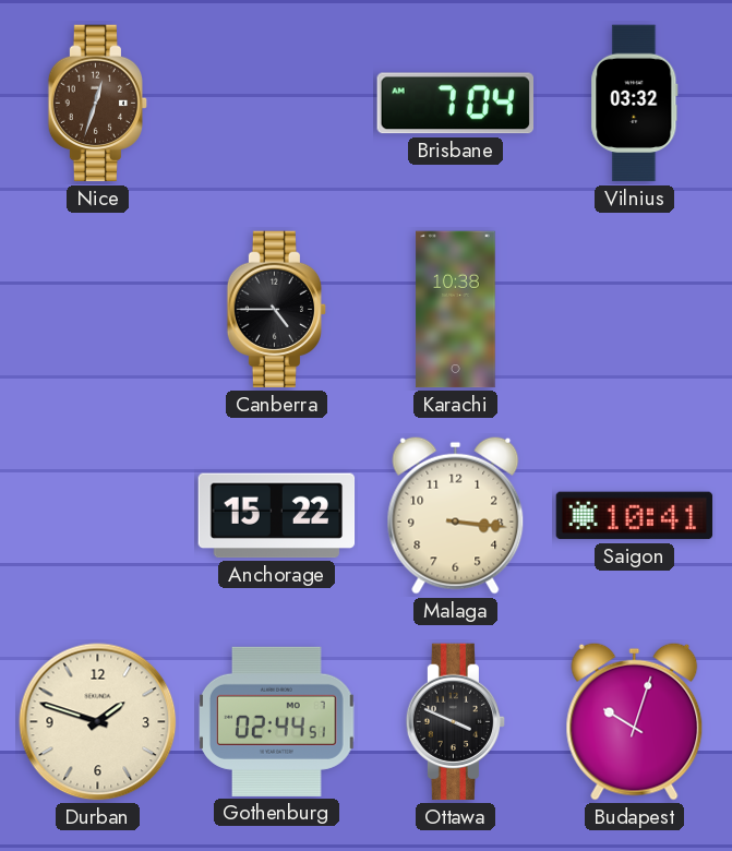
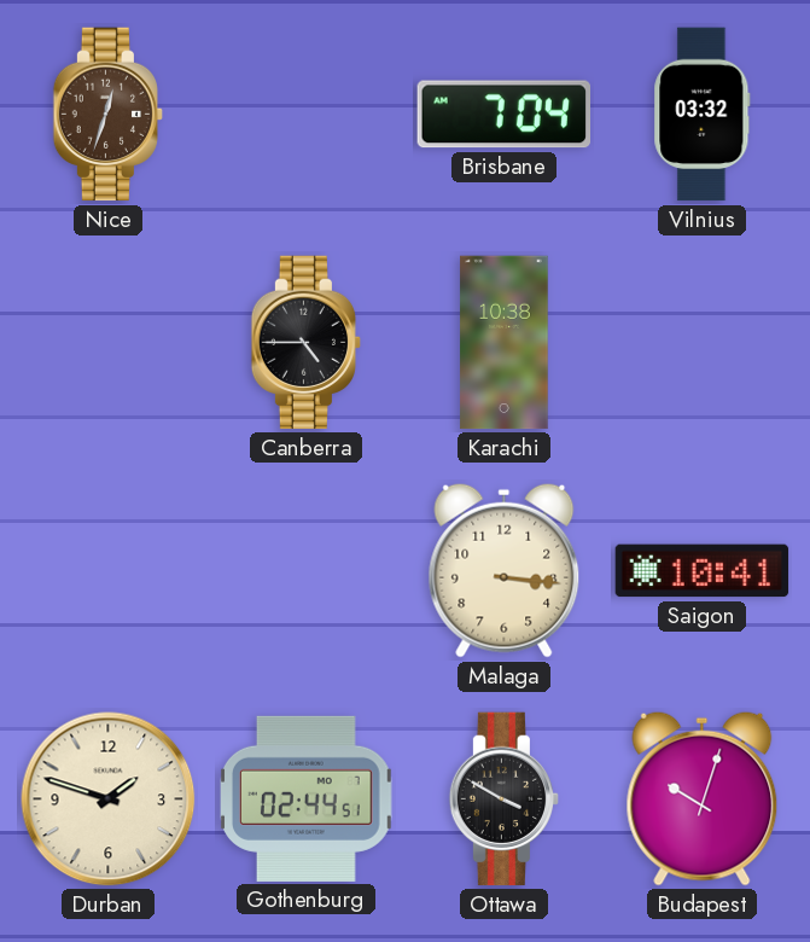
Anchorage: 15:22 -> none
Ottawa: 3:49 -> 3:50
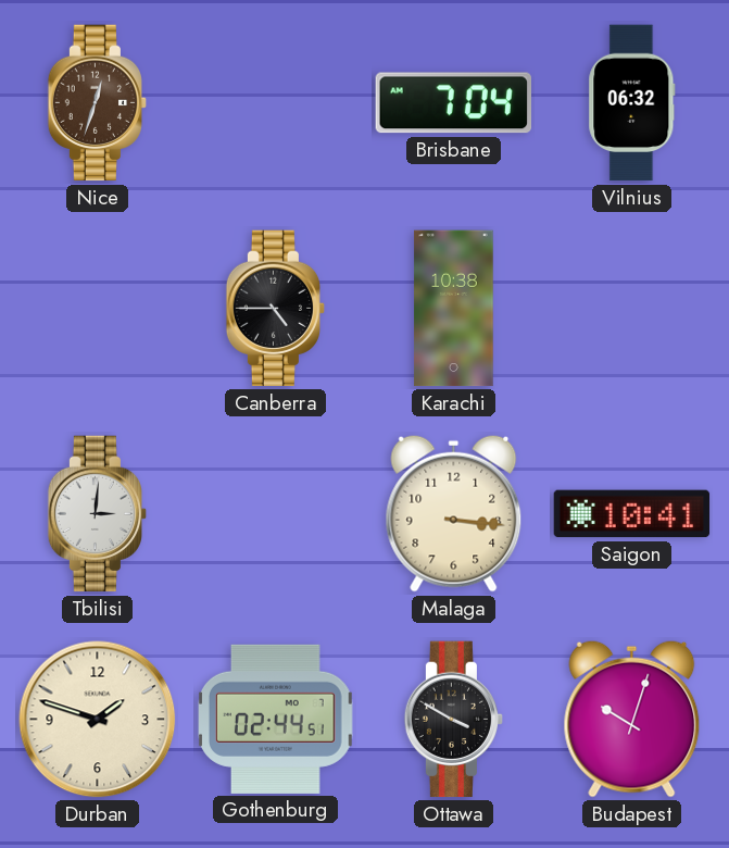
Vilnius: 03:32 -> 06:32
Tbilisi: none -> 3:01
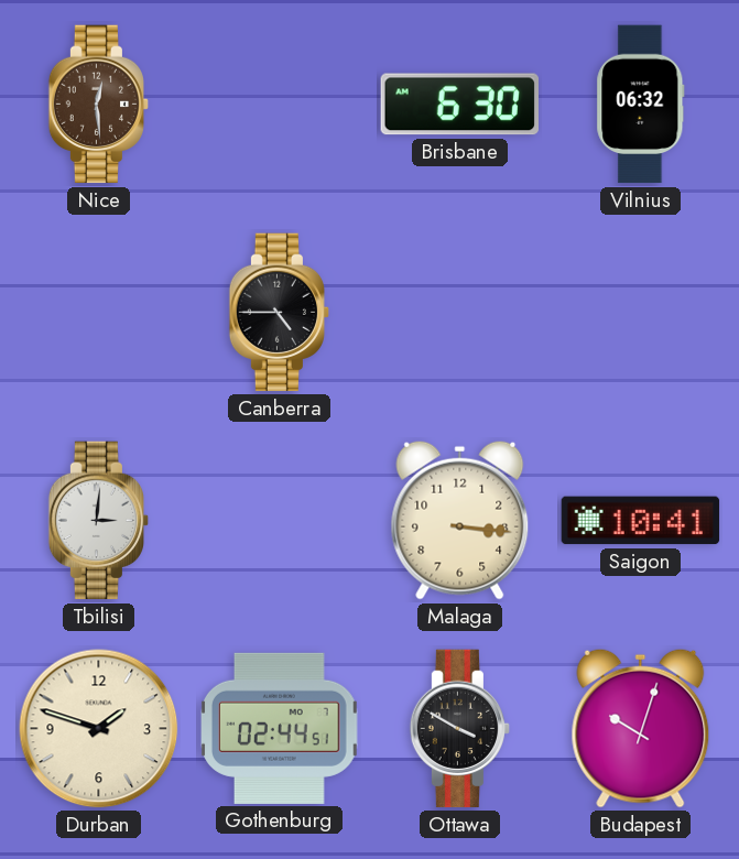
Nice: 12:33 -> 12:29
Brisbane: 7:04 -> 6:30
Karachi: 10:38 -> none
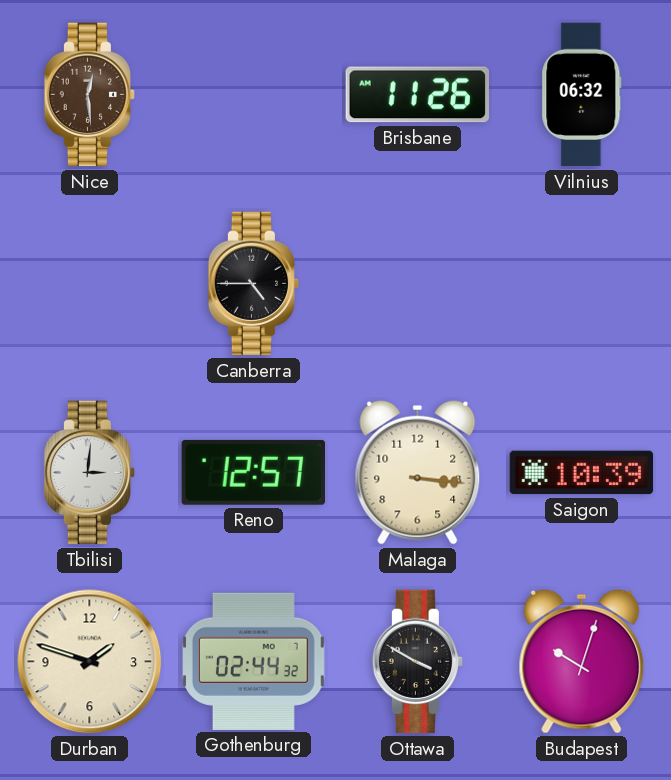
Brisbane: 6:30 -> 11:26
Reno: none -> 12:57
Saigon: 10:41 -> 10:39
Gothenburg: 02:44:51 -> 02:44:32
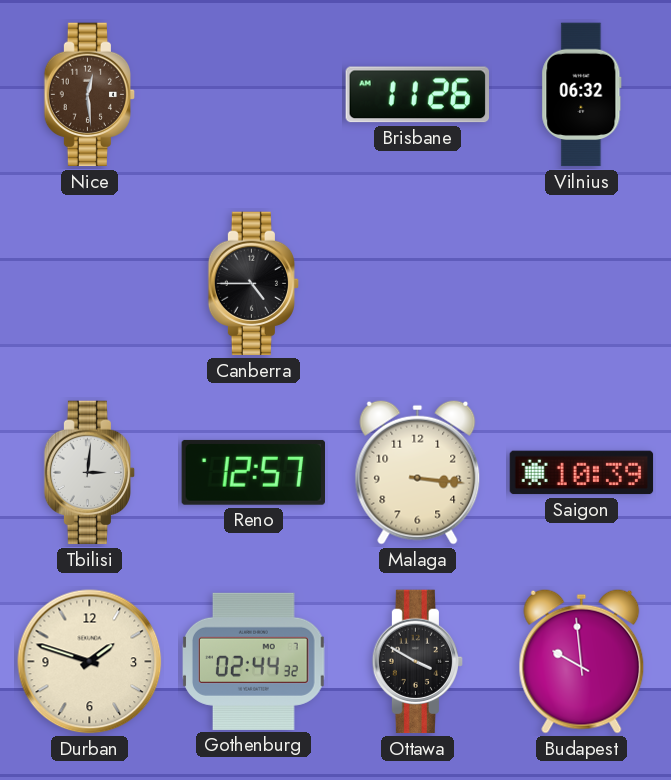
Budapest: 10:03 -> 9:59
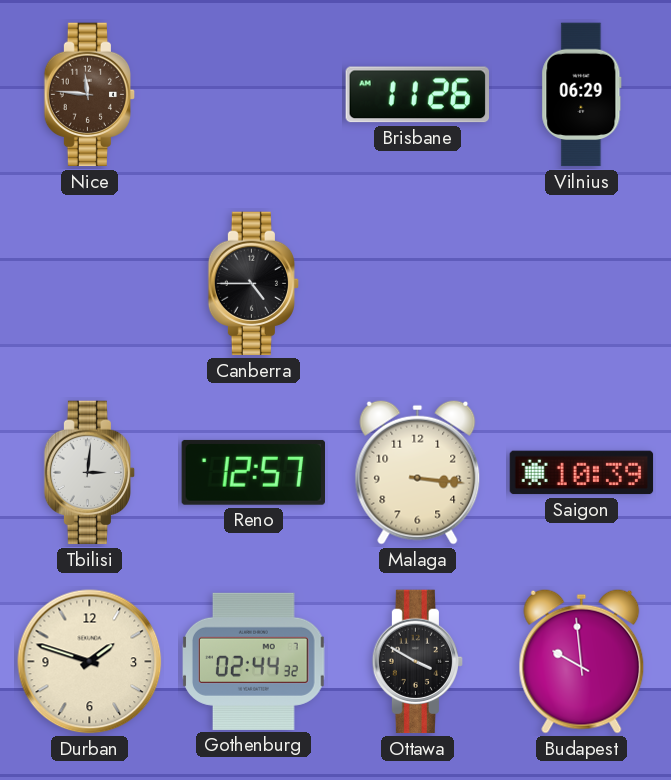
Nice: 12:29 -> 11:46
Vilnius: 06:32 -> 06:29
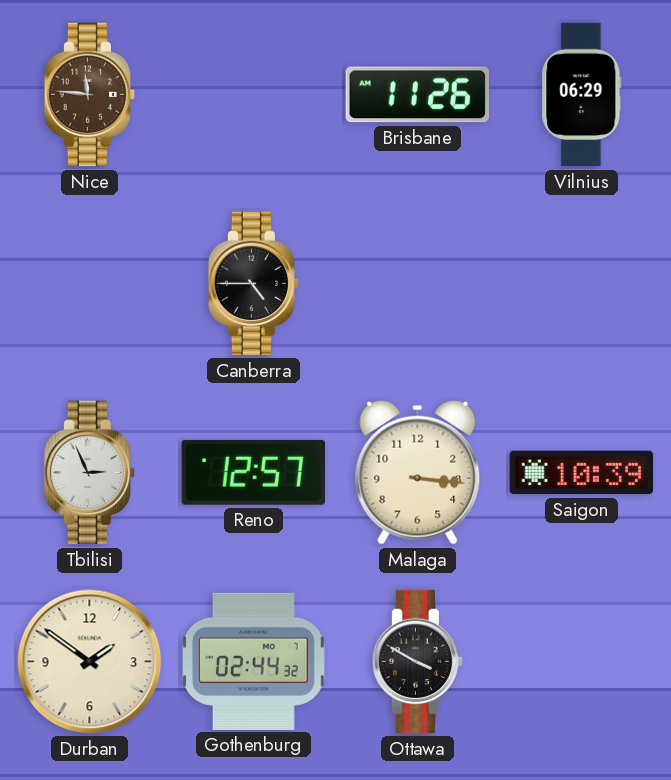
Tbilisi: 3:01 -> 2:56
Durban: 1:48 -> 1:51
Budapest: 9:59 -> none
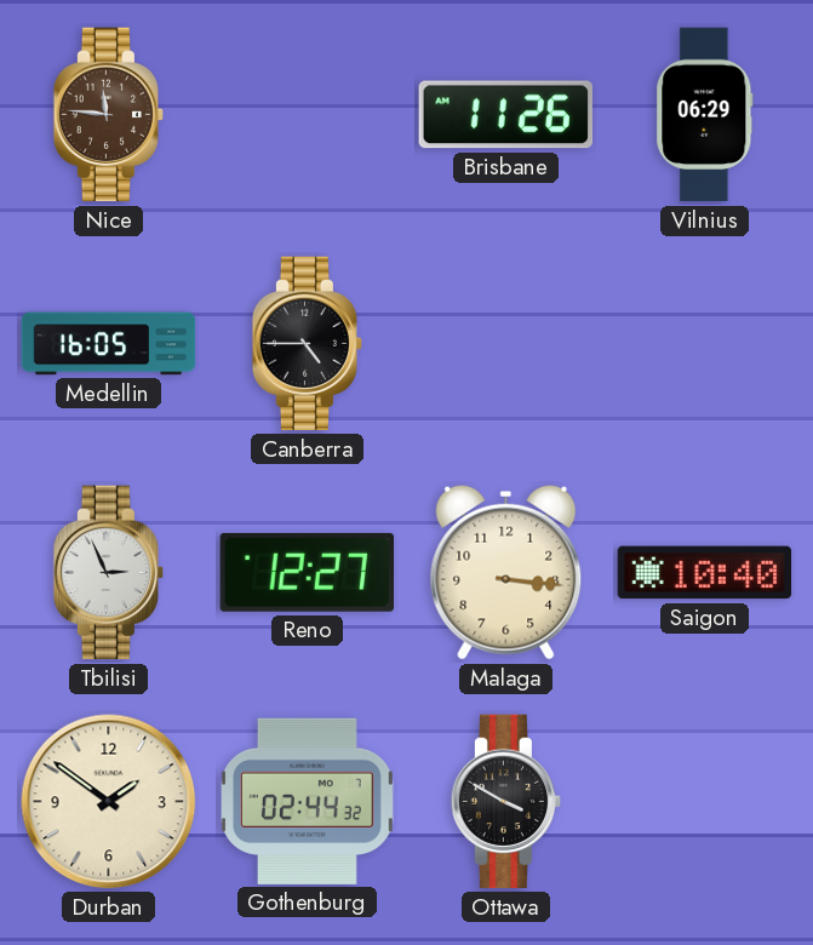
Medellin: none -> 16:05
Reno: 12:57 -> 12:27
Saigon: 10:39 -> 10:40
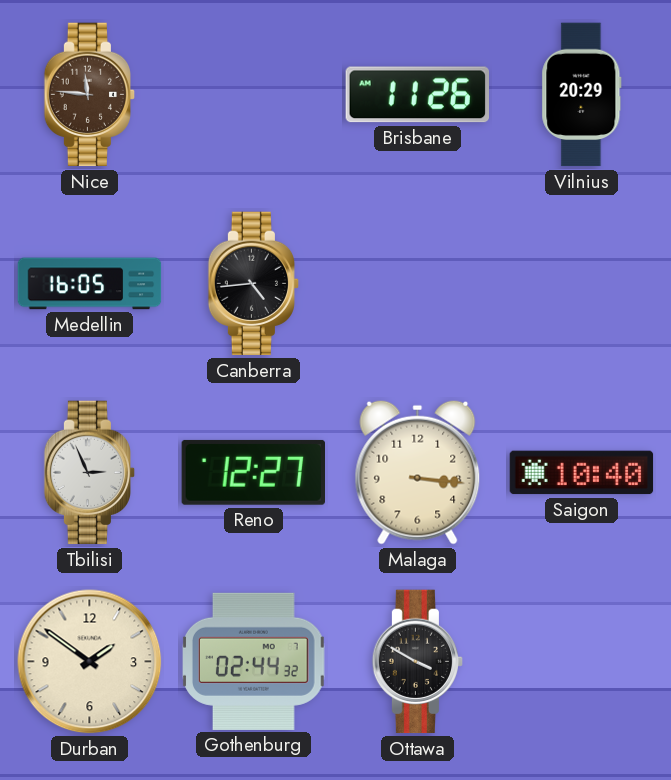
Vilnius: 06:29 -> 20:29
Canberra: 4:45 -> 4:44
